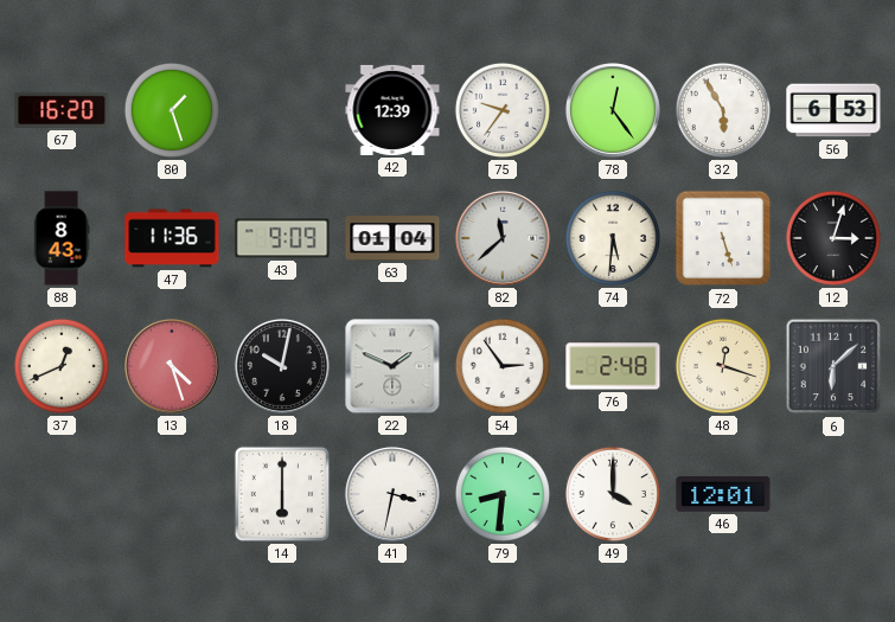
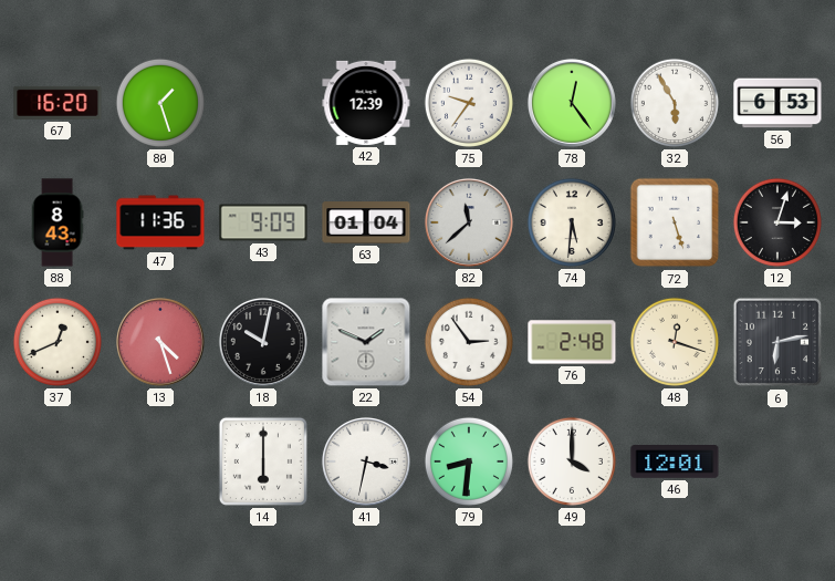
6: 6:08 -> 6:13
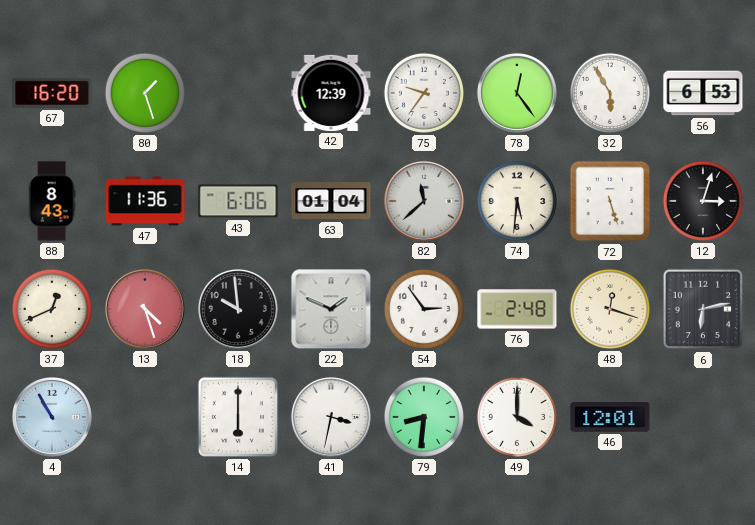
43: 9:09 -> 6:06
18: 10:02 -> 9:59
4: none -> 10:55
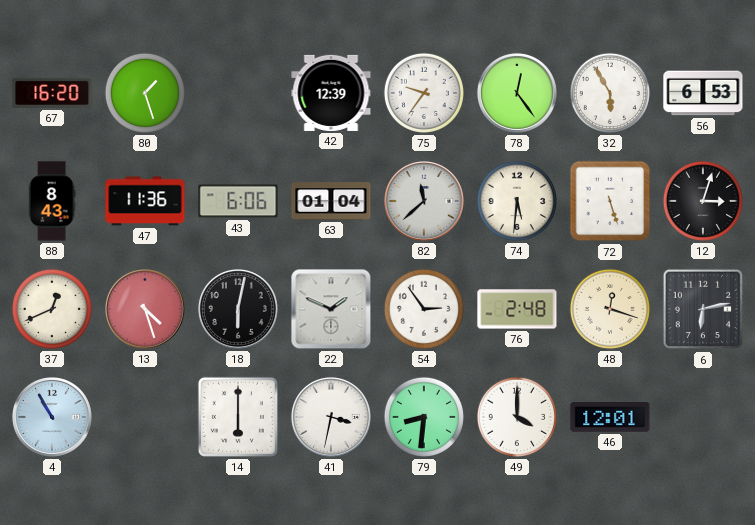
18: 9:59 -> 6:02
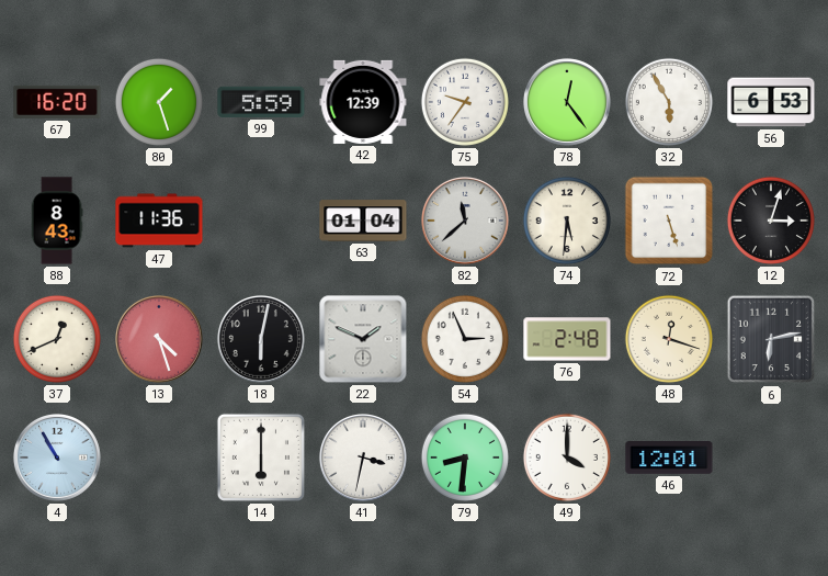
99: none -> 5:59
43: 6:06 -> none
54: 2:54 -> 2:56
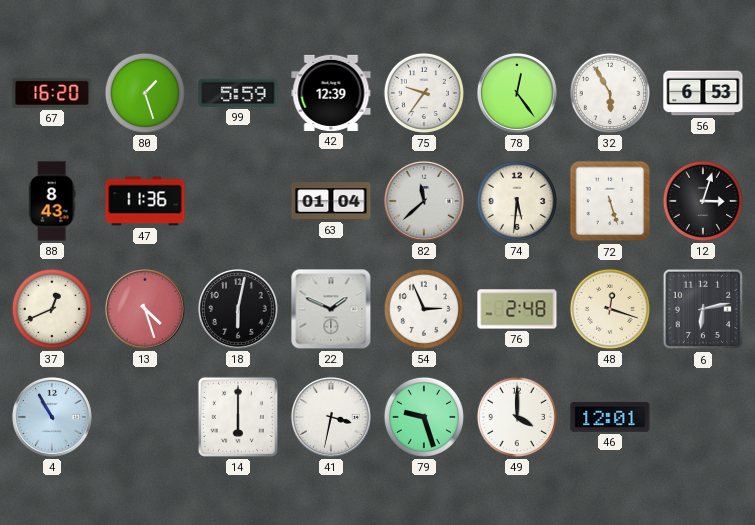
79: 8:31 -> 9:27
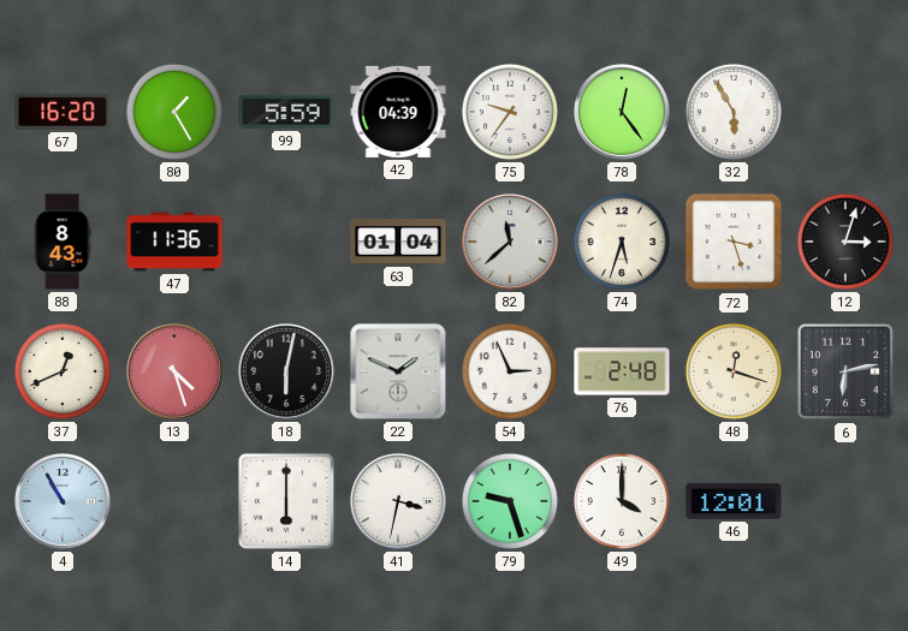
80: 1:27 -> 1:25
42: 12:39 -> 04:39
56: 6:53 -> none
74: 5:31 -> 5:33
72: 5:27 -> 3:27
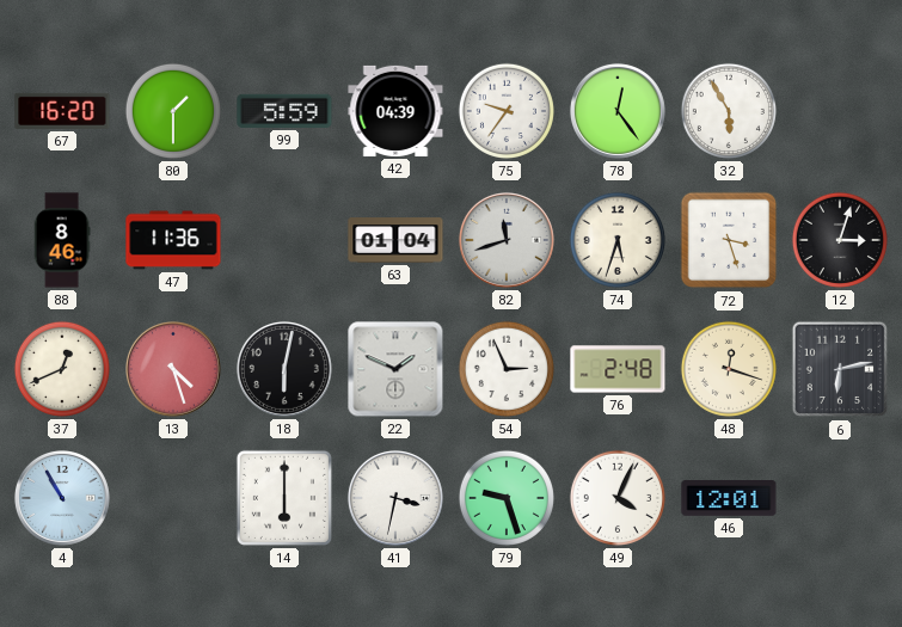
80: 1:25 -> 1:30
88: 8:43 -> 8:46
82: 11:38 -> 11:42
49: 4:00 -> 4:04
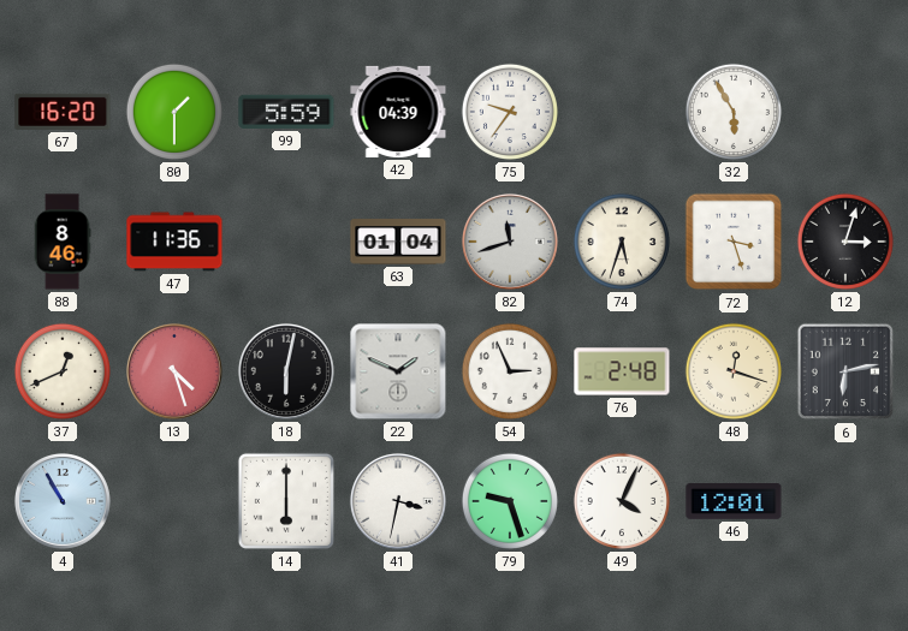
78: 12:24 -> none
